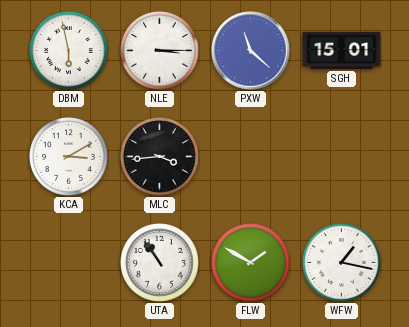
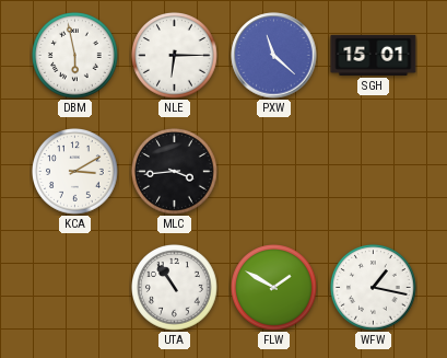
NLE: 3:15 -> 6:15
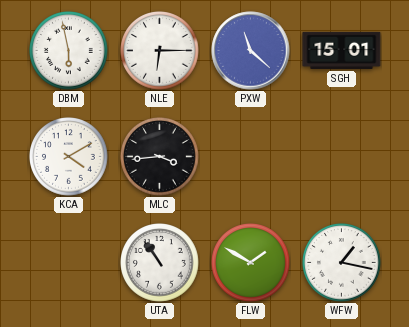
KCA: 3:10 -> 4:10
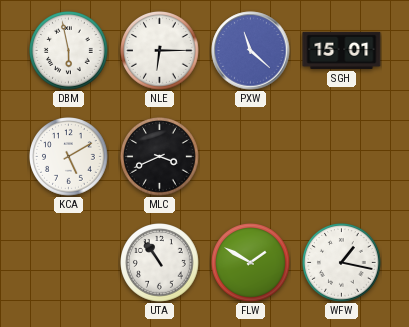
KCA: 4:10 -> 5:10
MLC: 3:44 -> 3:41
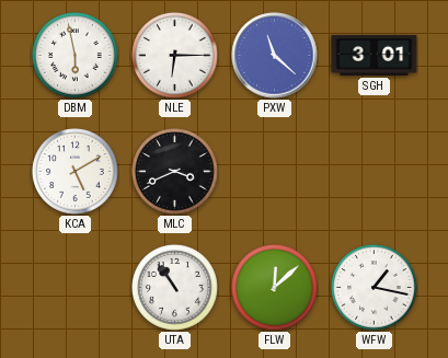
SGH: 15:01 -> 3:01
FLW: 1:50 -> 12:08
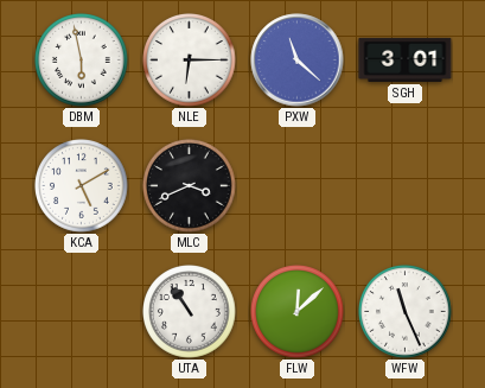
WFW: 1:17 -> 11:26
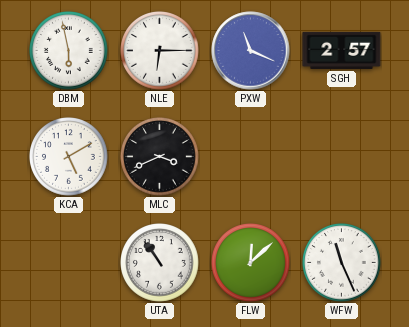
PXW: 11:22 -> 11:19
SGH: 3:01 -> 2:57
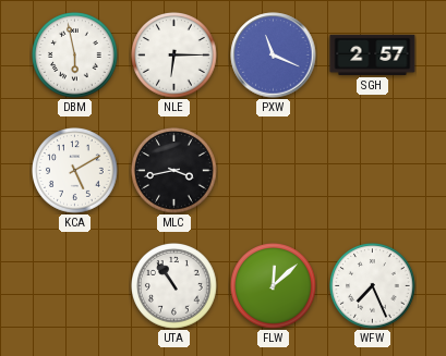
MLC: 3:41 -> 3:43
WFW: 11:26 -> 7:26
